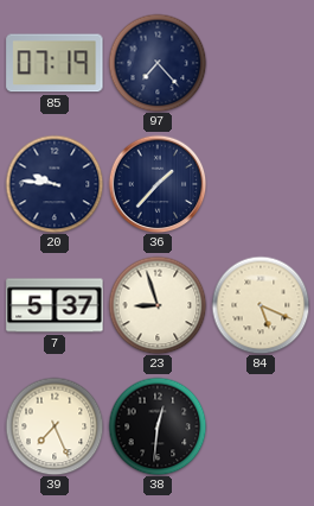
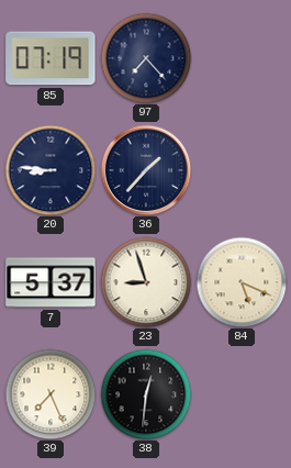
20: 9:46 -> 8:46
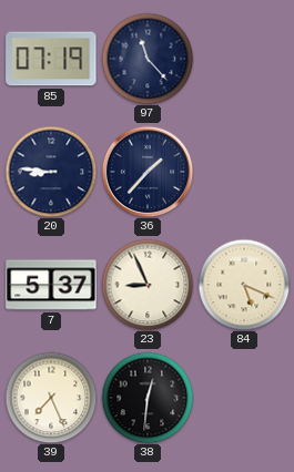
97: 7:23 -> 11:23
23: 8:57 -> 8:56
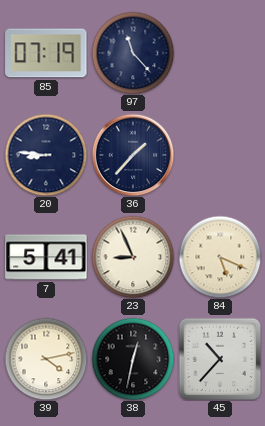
7: 5:37 -> 5:41
39: 7:26 -> 4:13
38: 12:31 -> 12:32
45: none -> 10:37
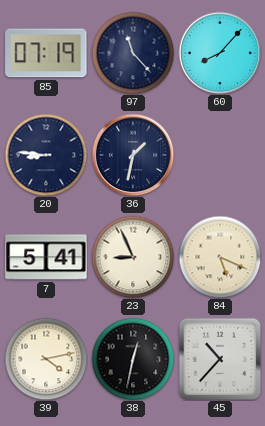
60: none -> 8:07
36: 1:37 -> 1:32
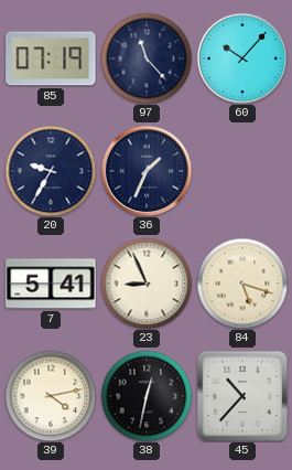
60: 8:07 -> 10:07
20: 8:46 -> 9:35
36: 1:32 -> 1:34
84: 5:19 -> 5:18
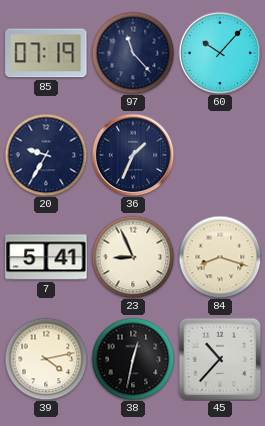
84: 5:18 -> 8:18
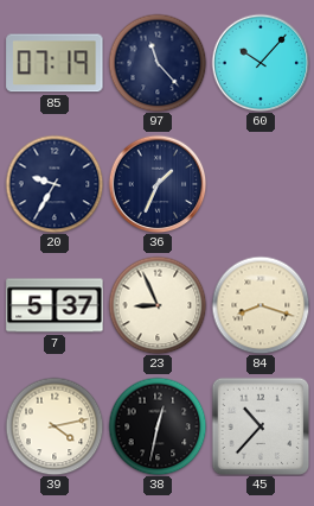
7: 5:41 -> 5:37
